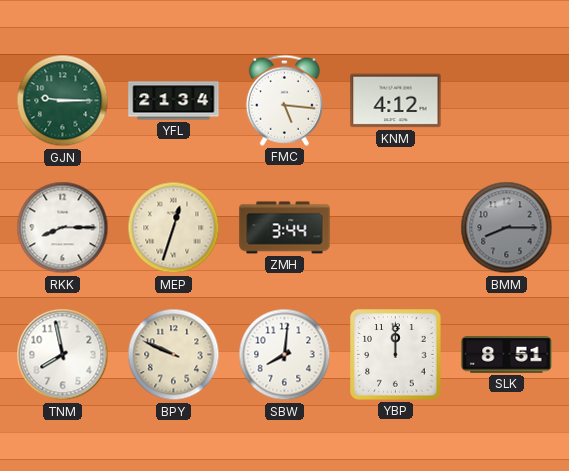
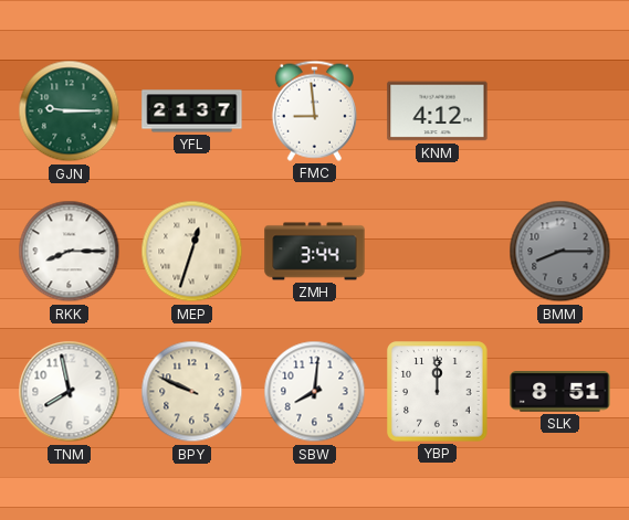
YFL: 21:34 -> 21:37
FMC: 5:16 -> 8:59
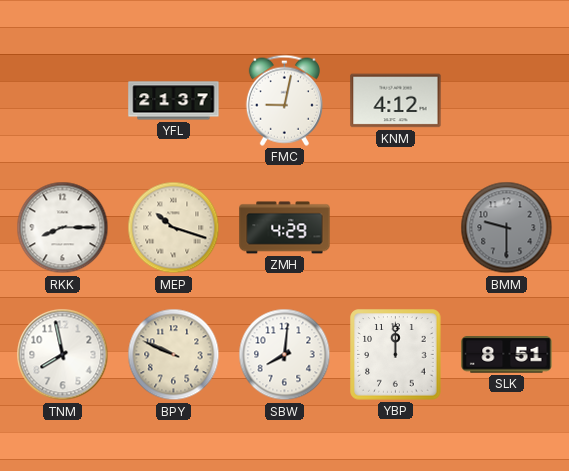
GJN: 9:15 -> none
FMC: 8:59 -> 9:02
MEP: 12:33 -> 10:18
ZMH: 3:44 -> 4:29
BMM: 8:15 -> 9:30
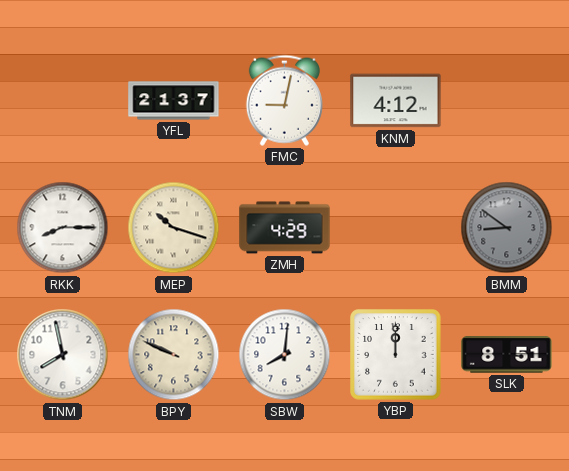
BMM: 9:30 -> 8:51
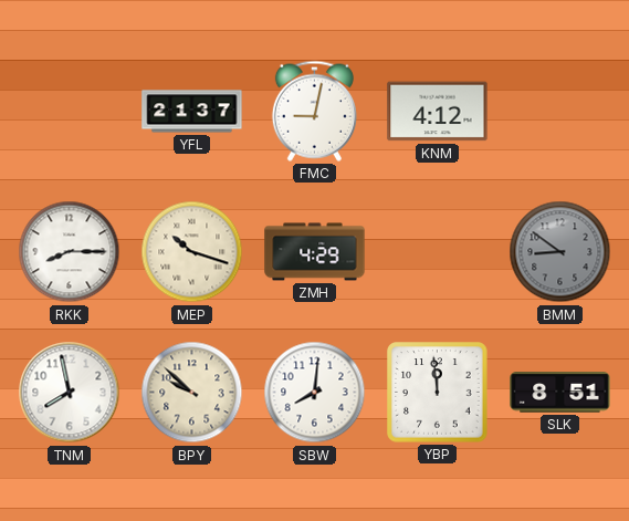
BPY: 9:49 -> 9:52
YBP: 12:00 -> 11:59
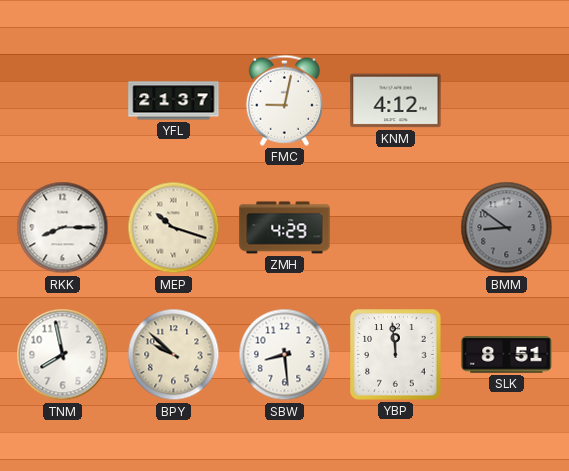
SBW: 8:01 -> 8:29
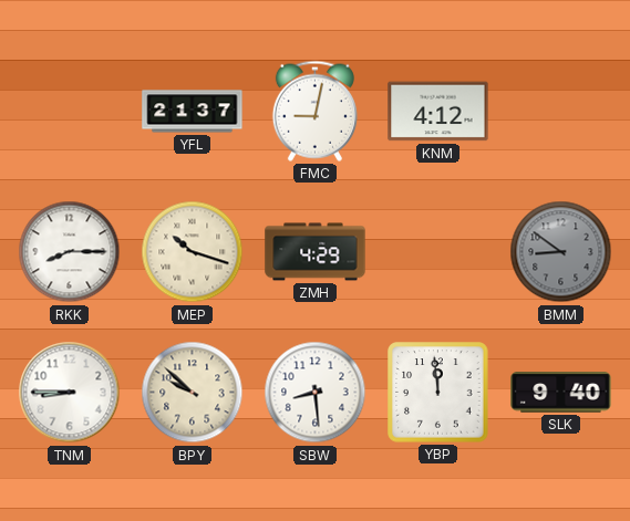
TNM: 7:58 -> 8:45
SLK: 8:51 -> 9:40
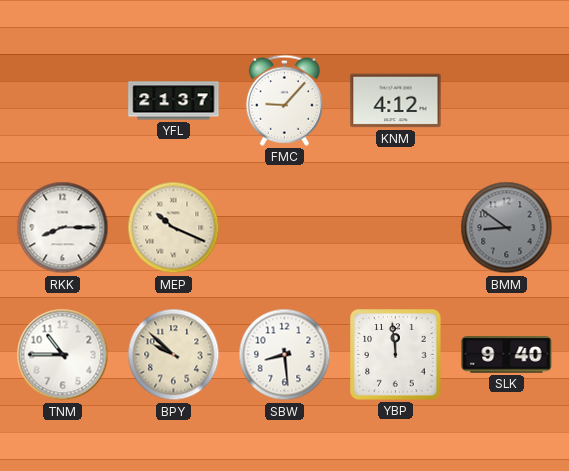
FMC: 9:02 -> 9:07
MEP: 10:18 -> 10:19
ZMH: 4:29 -> none
TNM: 8:45 -> 10:45
